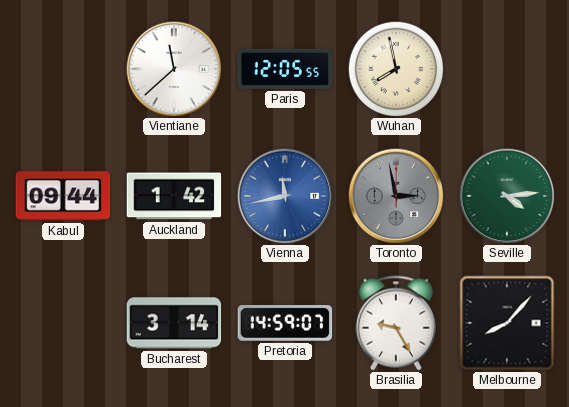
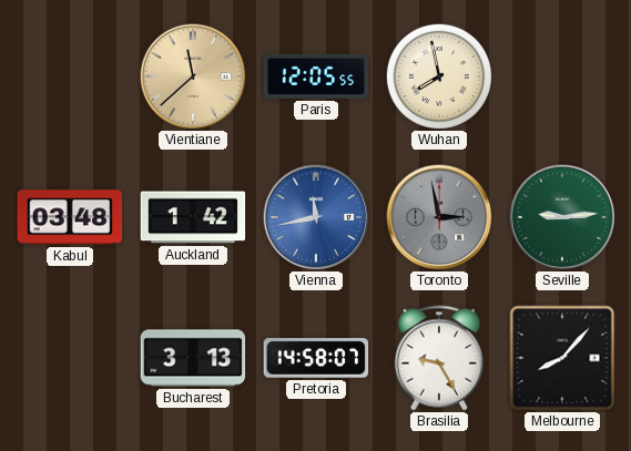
Vientiane dial: white -> champagne
Kabul: 09:44 -> 03:48
Seville: 4:14 -> 9:14
Bucharest: 3:14 -> 3:13
Pretoria: 14:59 -> 14:58
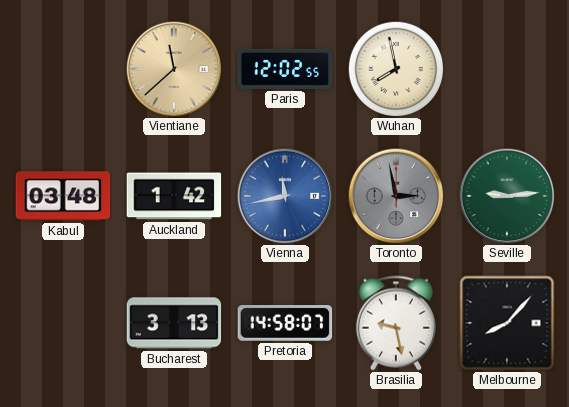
Paris: 12:05 -> 12:02
Brasilia: 9:25 -> 9:28
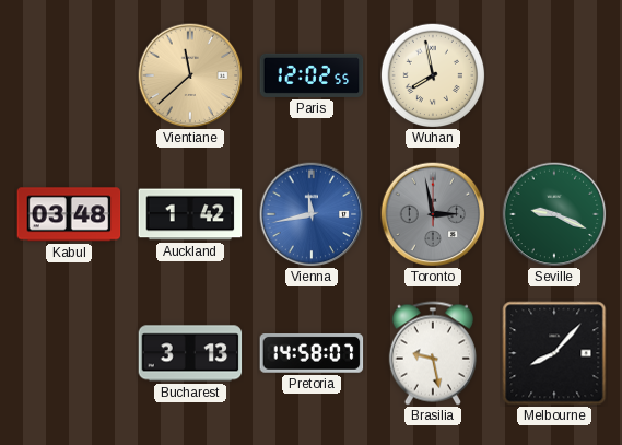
Seville: 9:14 -> 9:19
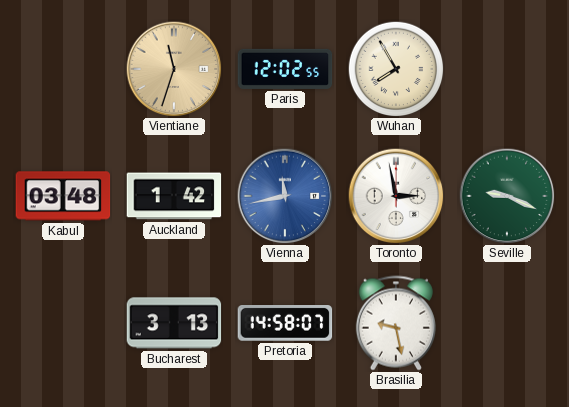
Vientiane: 11:38 -> 11:33
Wuhan: 7:58 -> 7:55
Toronto dial: grey -> white
Melbourne: 8:07 -> none
